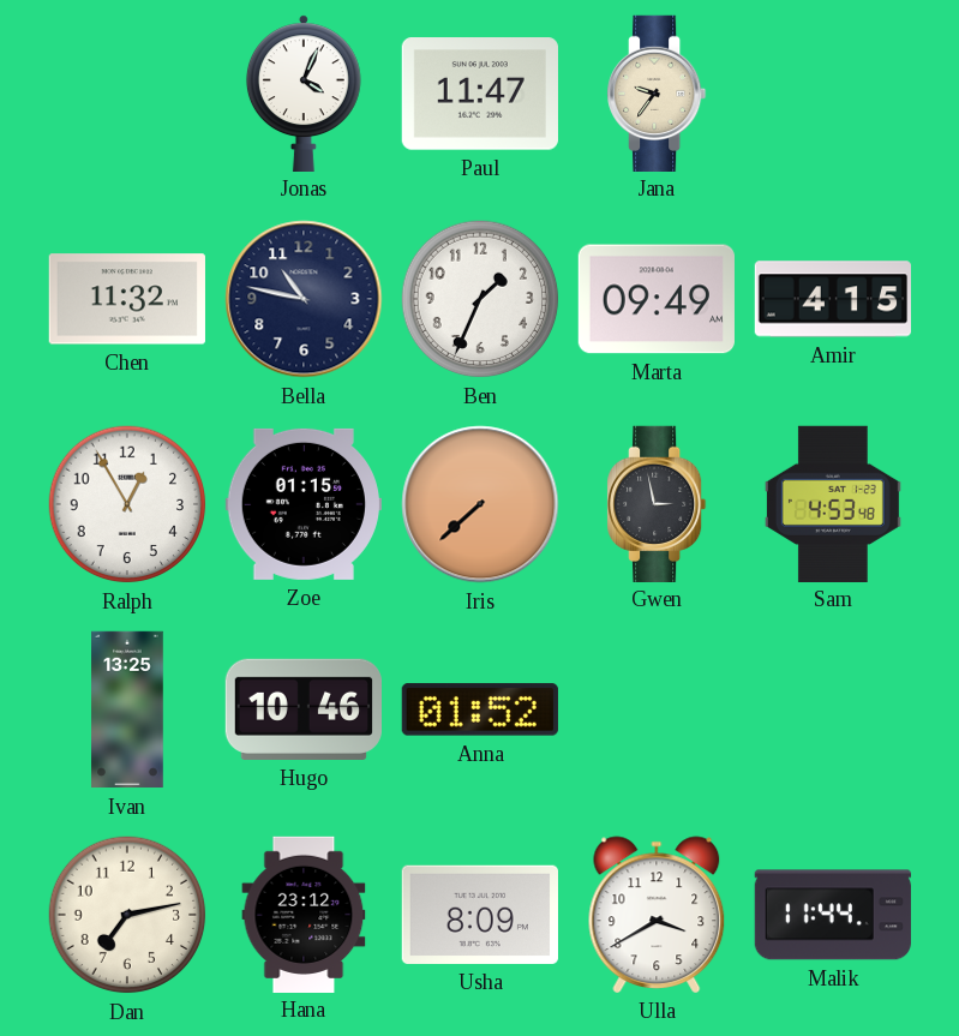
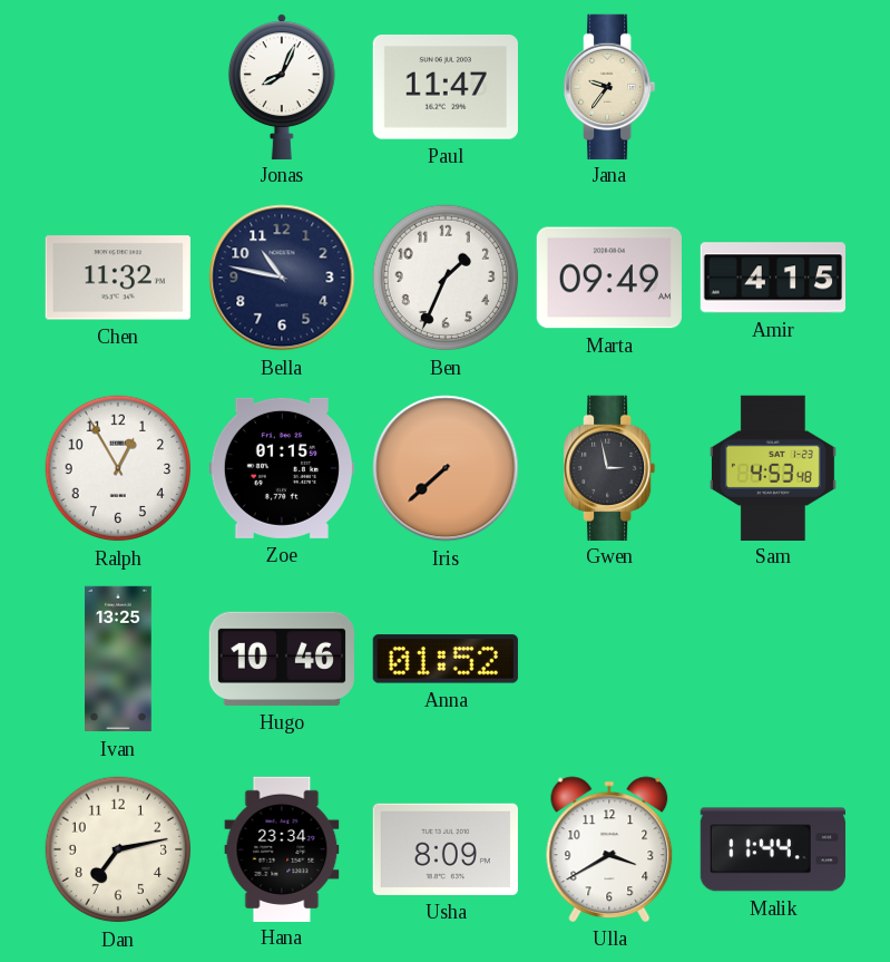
Jonas: 4:04 -> 8:04
Hana: 23:12 -> 23:34
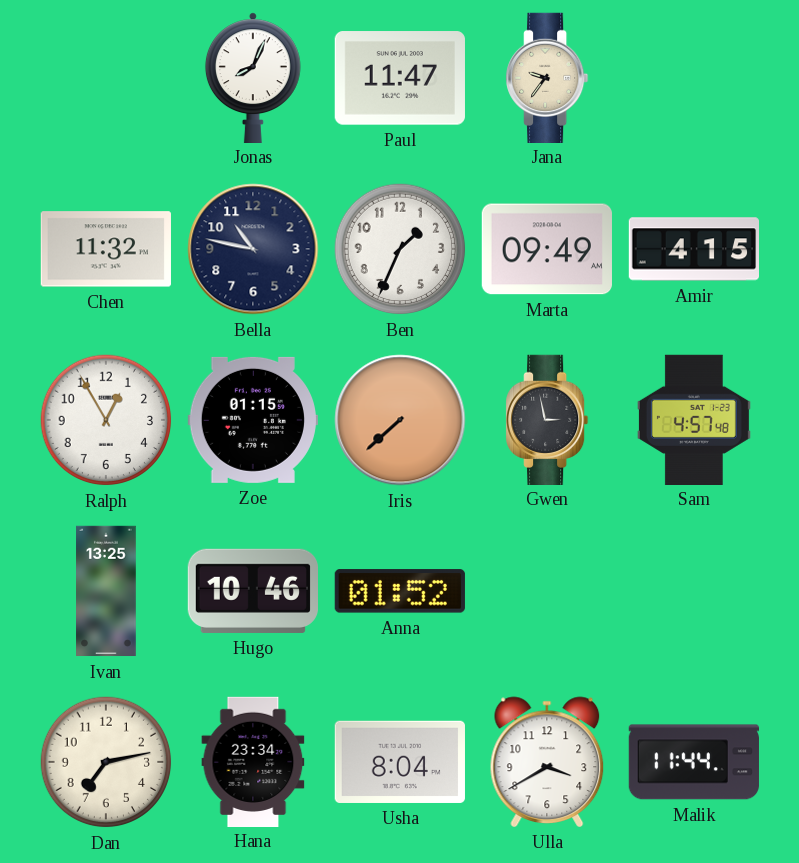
Sam: 4:53 -> 4:57
Usha: 8:09 -> 8:04
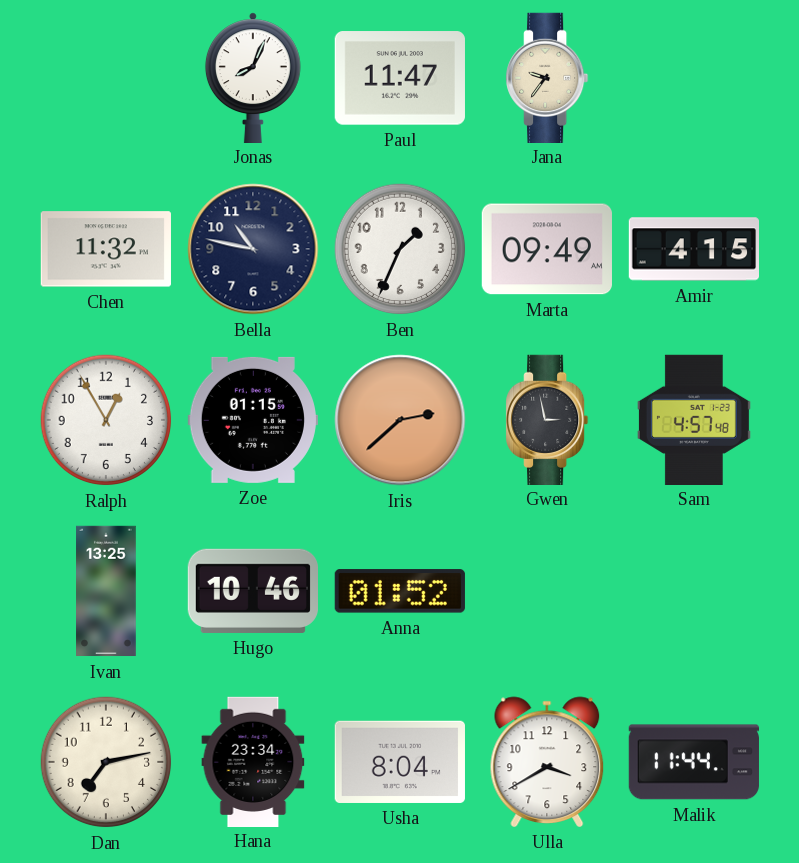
Iris: 7:38 -> 2:38
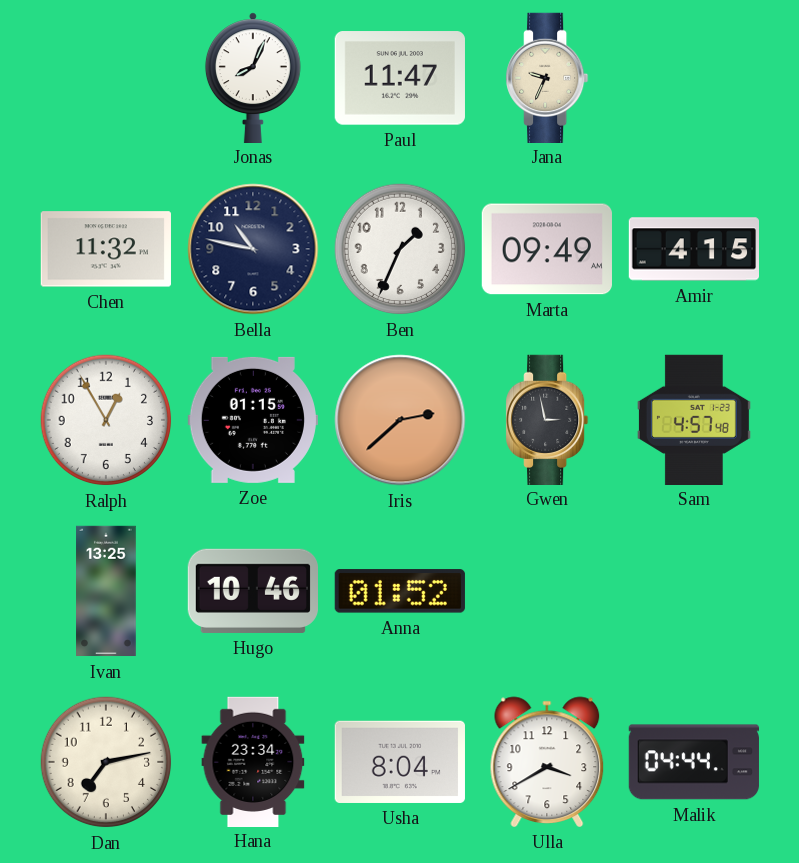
Jana: 9:36 -> 9:34
Malik: 11:44 -> 04:44
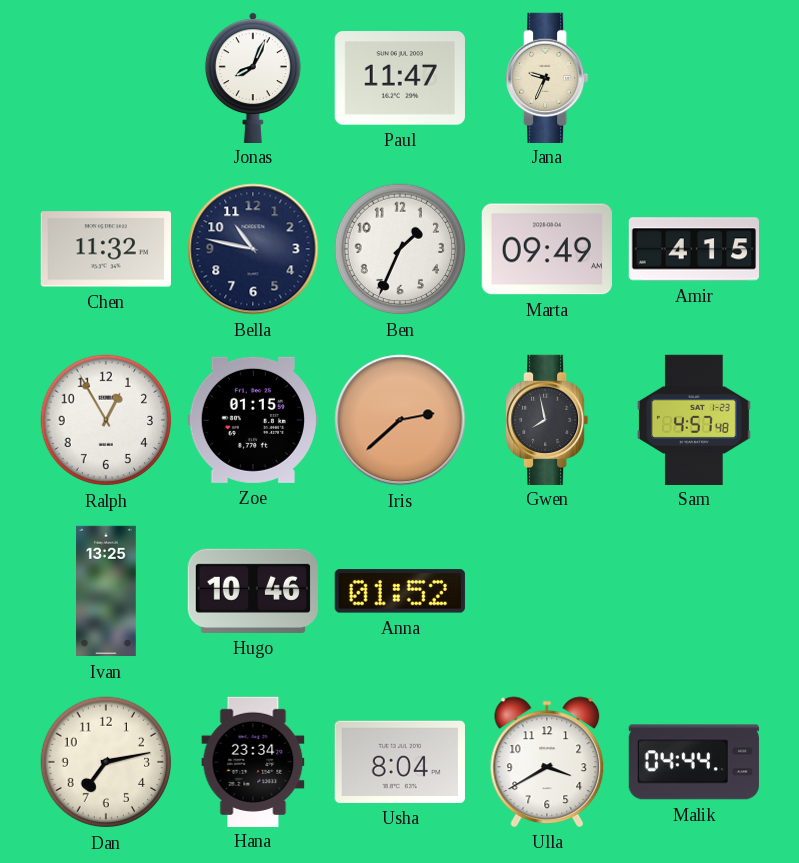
Gwen: 2:58 -> 7:58
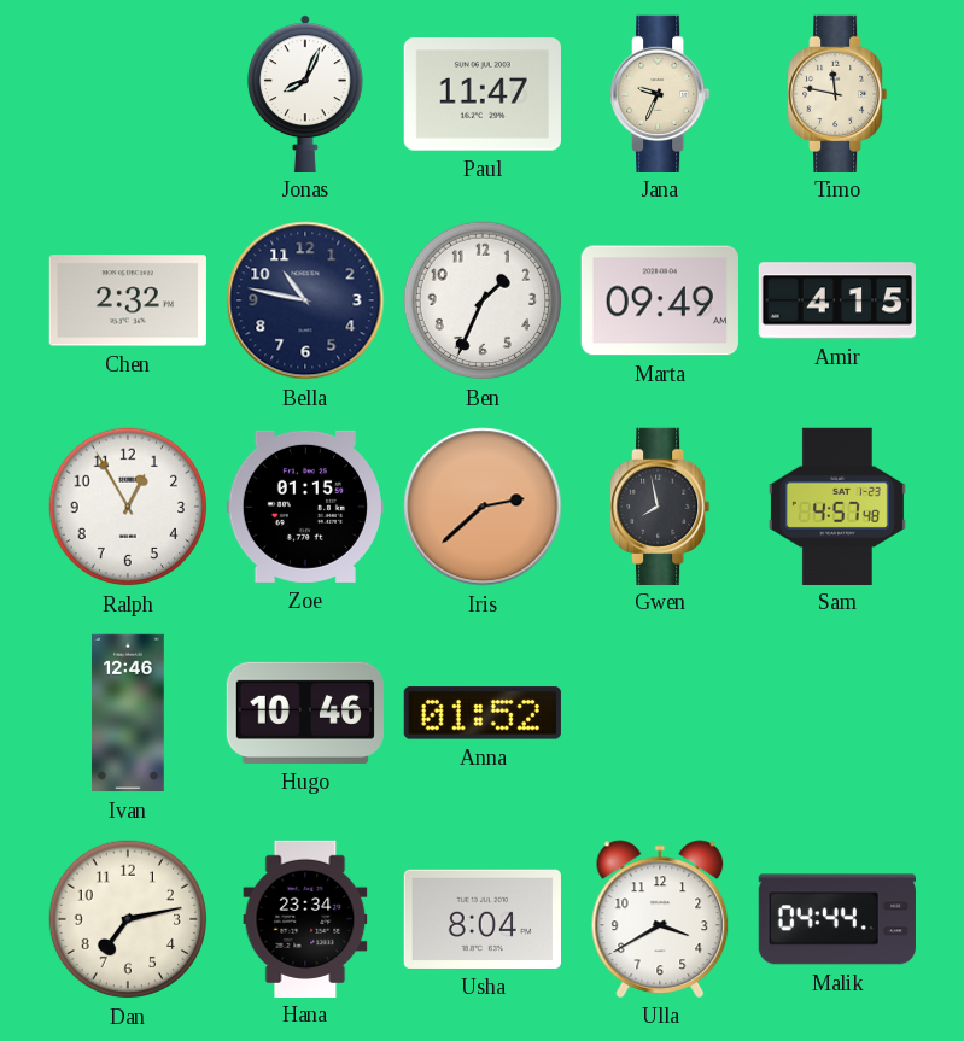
Timo: none -> 11:47
Chen: 11:32 -> 2:32
Ivan: 13:25 -> 12:46
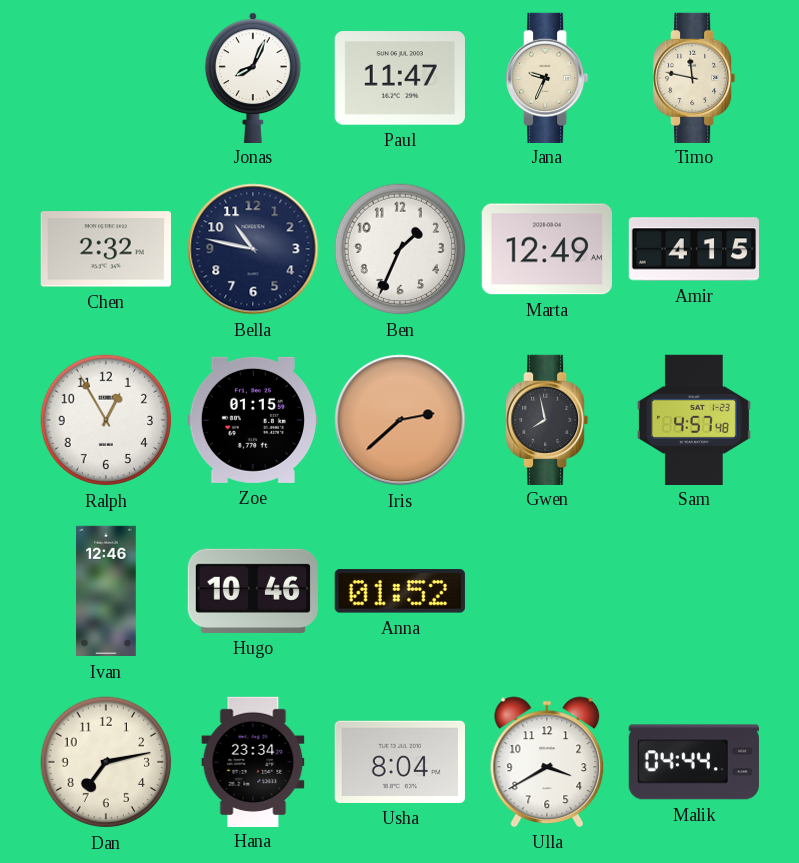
Marta: 09:49 -> 12:49
